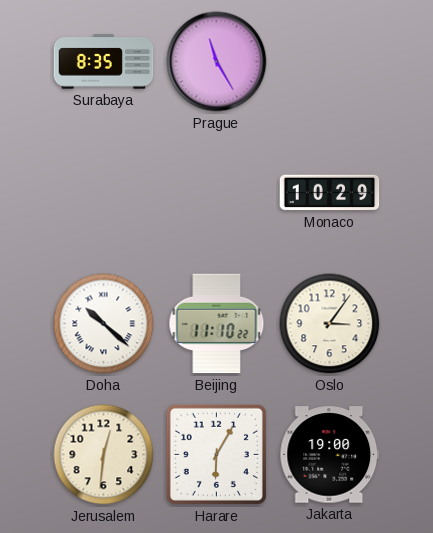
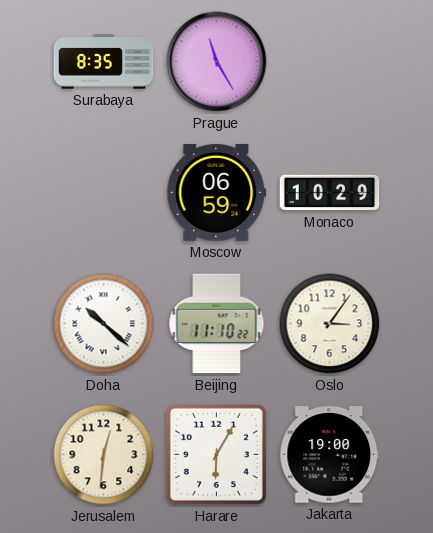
Moscow: none -> 06:59
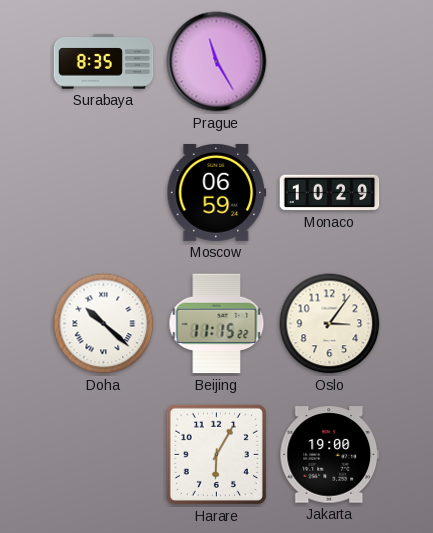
Beijing: 11:10 -> 11:15
Jerusalem: 12:31 -> none
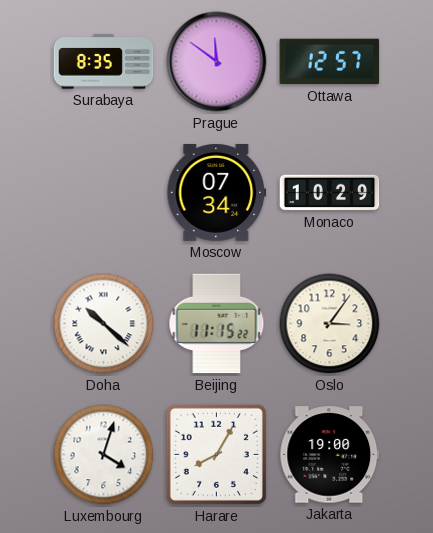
Prague: 11:25 -> 11:51
Ottawa: none -> 12:57
Moscow: 06:59 -> 07:34
Luxembourg: none -> 4:03
Harare: 6:05 -> 8:05
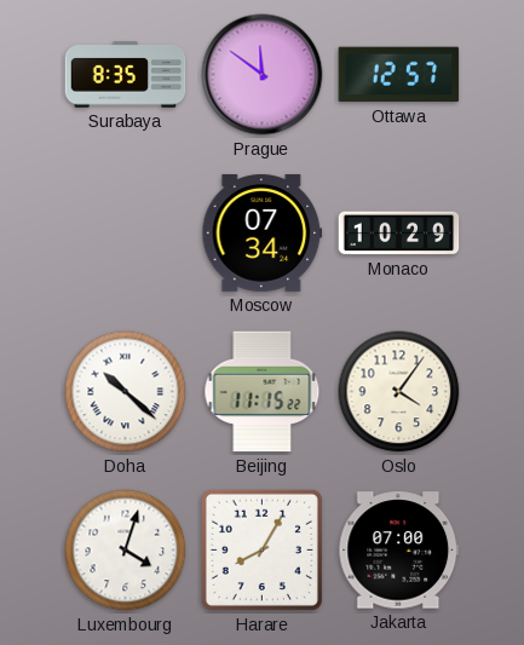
Oslo: 3:06 -> 4:06
Jakarta: 19:00 -> 07:00
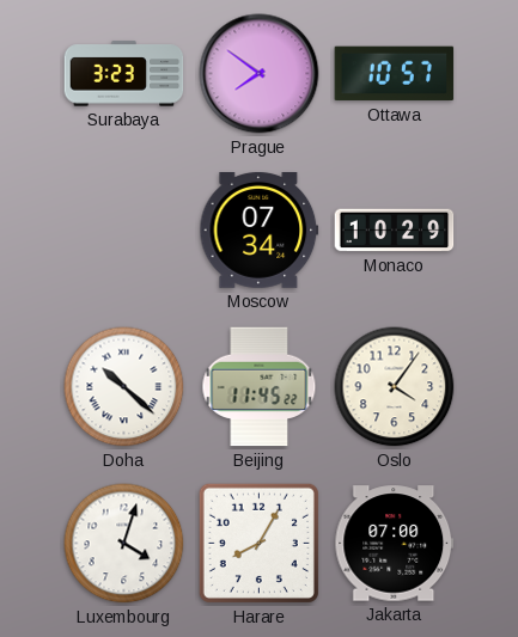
Surabaya: 8:35 -> 3:23
Prague: 11:51 -> 7:51
Ottawa: 12:57 -> 10:57
Beijing: 11:15 -> 11:45
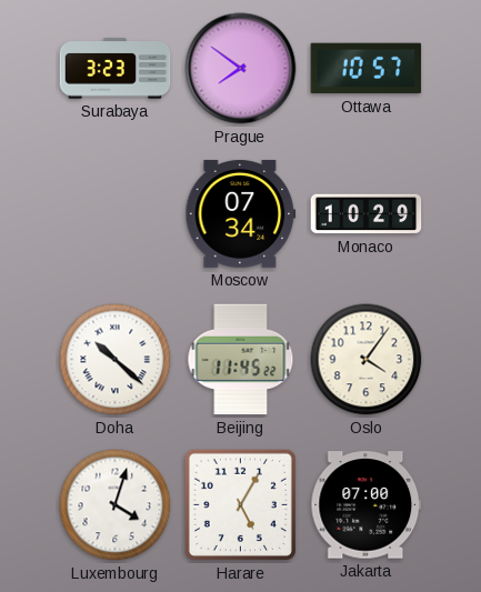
Harare: 8:05 -> 5:05
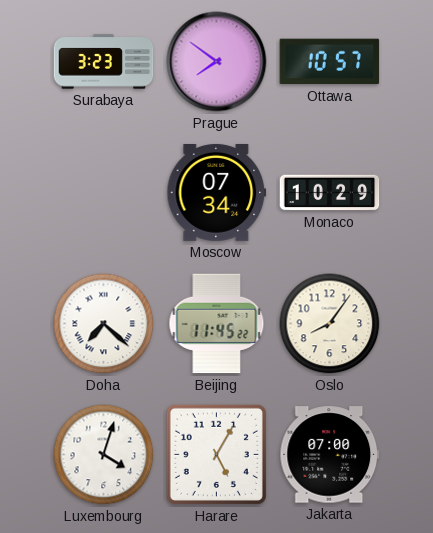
Doha: 10:22 -> 7:22
Oslo: 4:06 -> 8:06
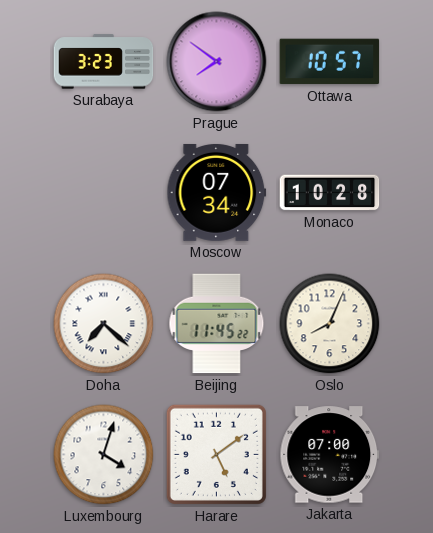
Monaco: 10:29 -> 10:28
Oslo: 8:06 -> 8:04
Harare: 5:05 -> 5:09
